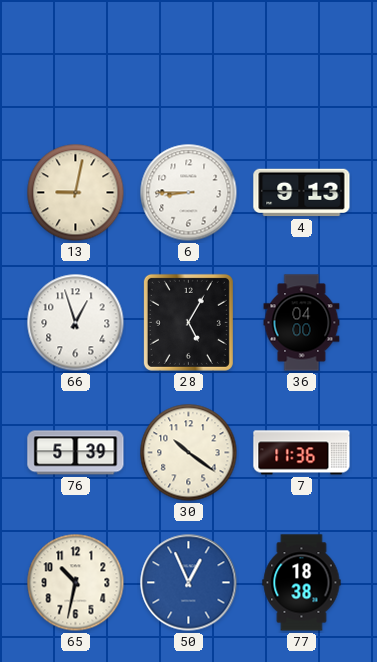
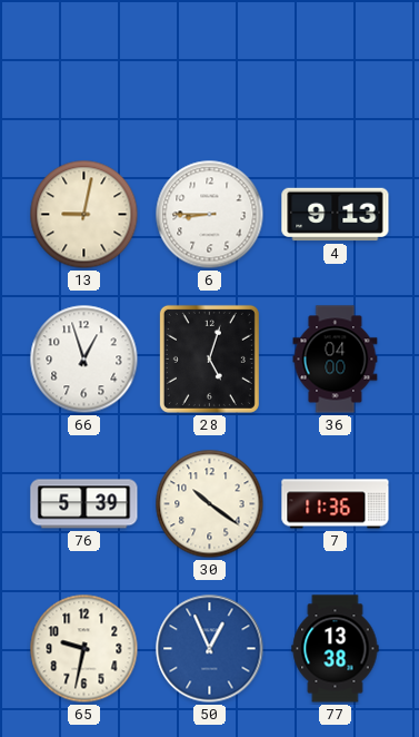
28: 5:05 -> 5:03
65: 10:32 -> 9:32
77: 18:38 -> 13:38
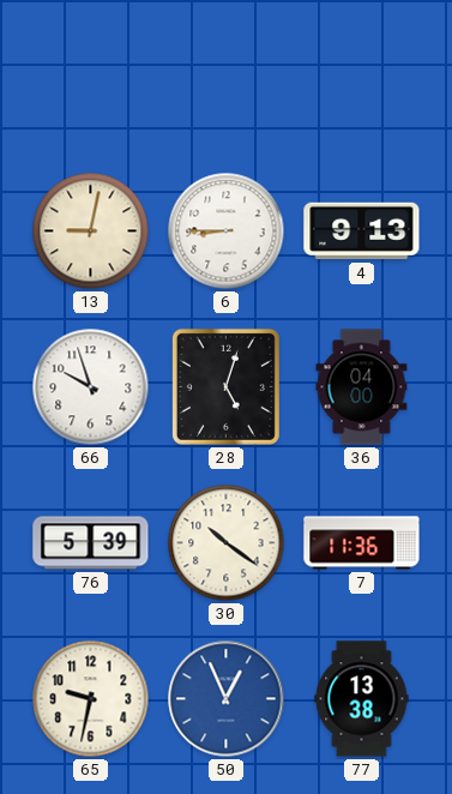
66: 12:57 -> 9:57
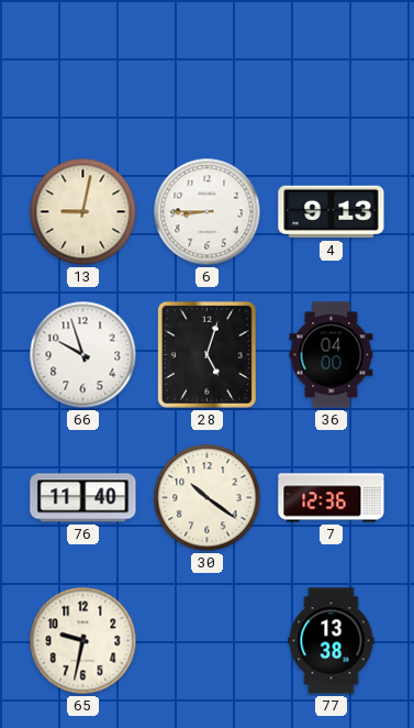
76: 5:39 -> 11:40
7: 11:36 -> 12:36
50: 12:56 -> none
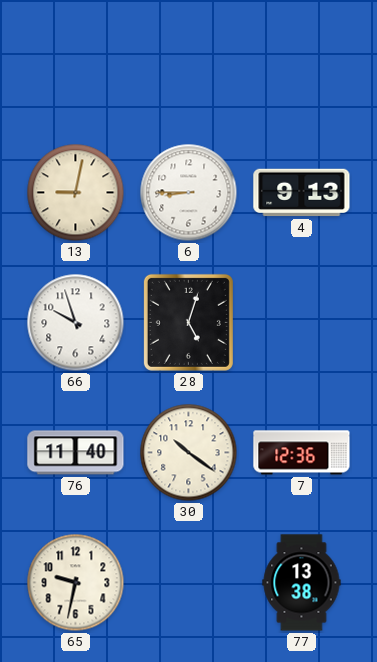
36: 04:00 -> none
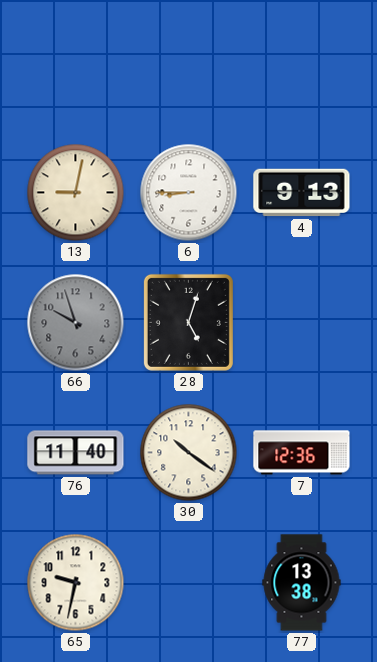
66 dial: white -> grey
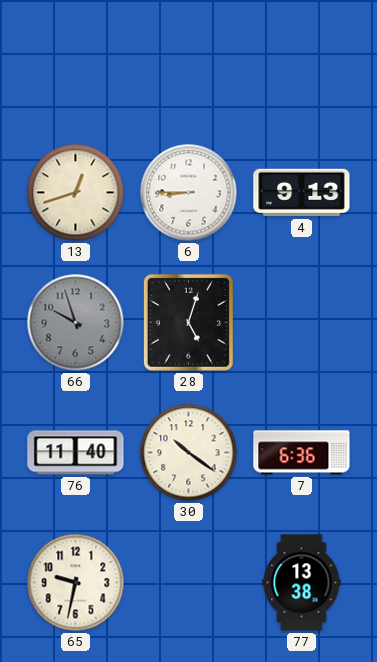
13: 9:02 -> 12:42
7: 12:36 -> 6:36
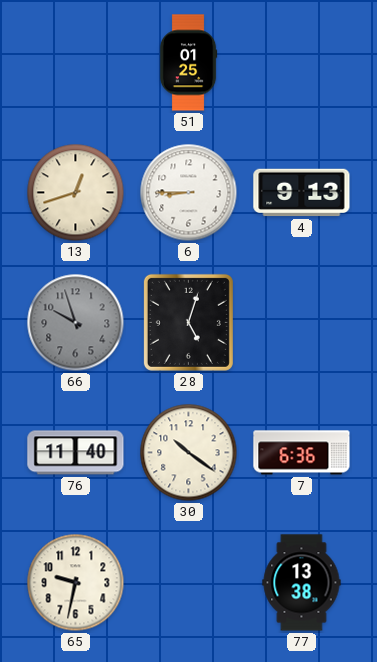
51: none -> 01:25
